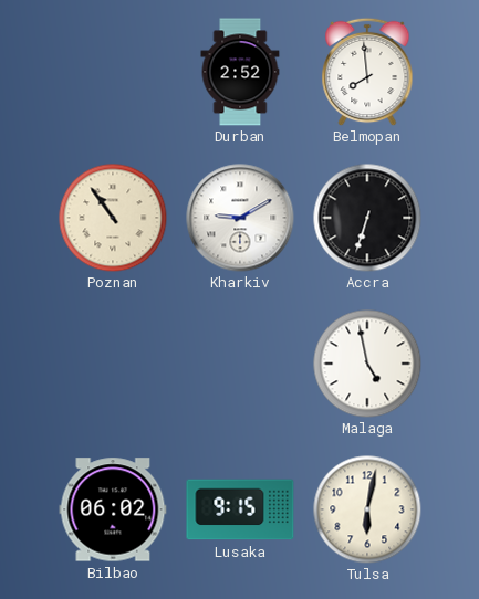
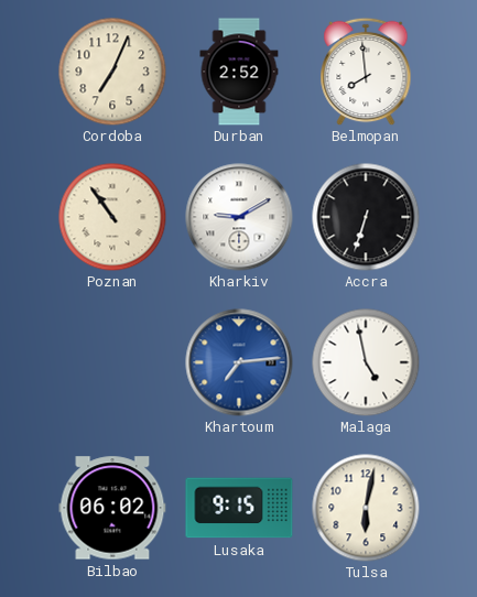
Cordoba: none -> 7:04
Khartoum: none -> 7:14
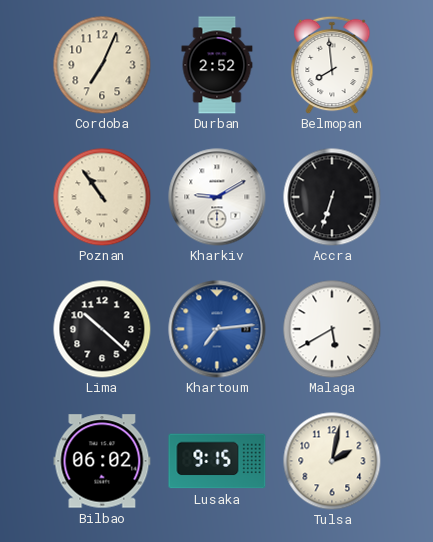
Lima: none -> 10:22
Malaga: 4:58 -> 5:40
Tulsa: 6:02 -> 2:02
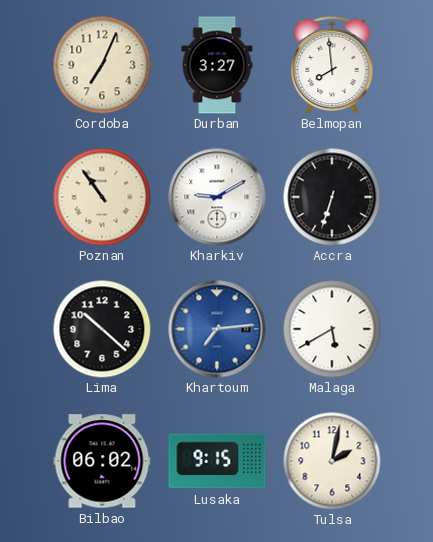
Durban: 2:52 -> 3:27
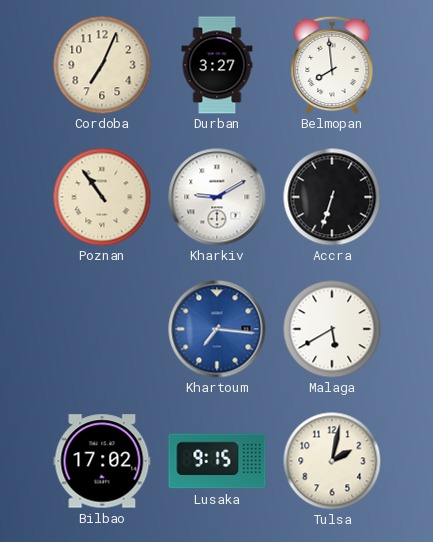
Lima: 10:22 -> none
Khartoum: 7:14 -> 7:16
Bilbao: 06:02 -> 17:02
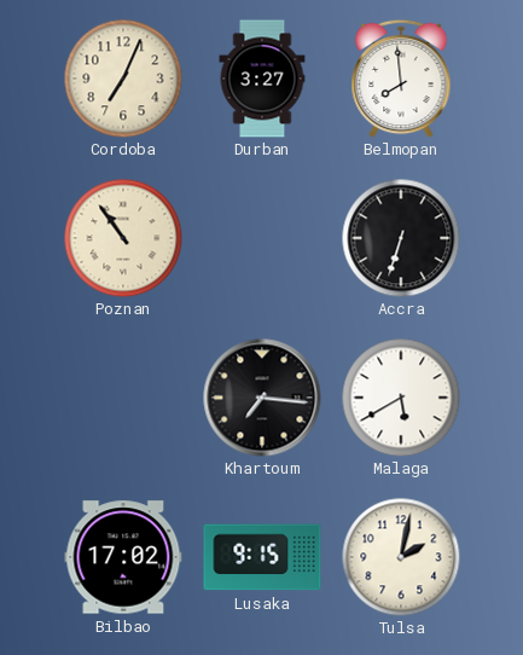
Kharkiv: 9:10 -> none
Khartoum dial: blue -> black
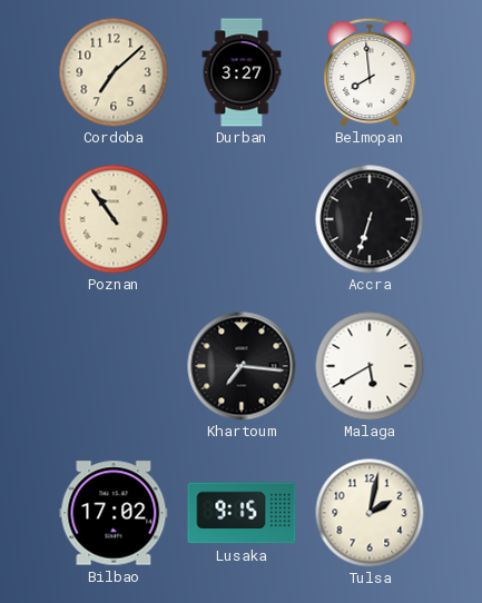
Cordoba: 7:04 -> 7:08
